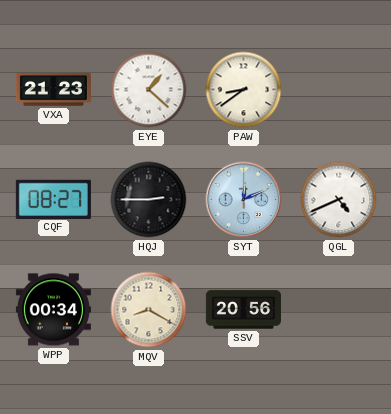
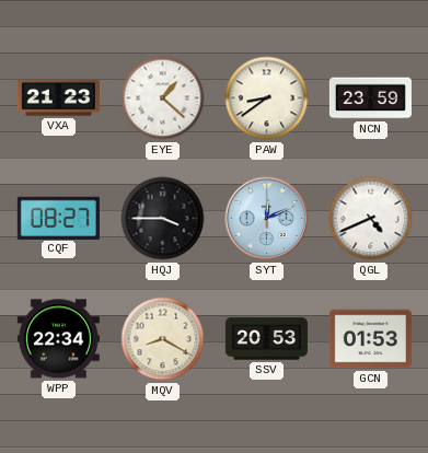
NCN: none -> 23:59
HQJ: 2:45 -> 3:45
WPP: 00:34 -> 22:34
SSV: 20:56 -> 20:53
GCN: none -> 01:53
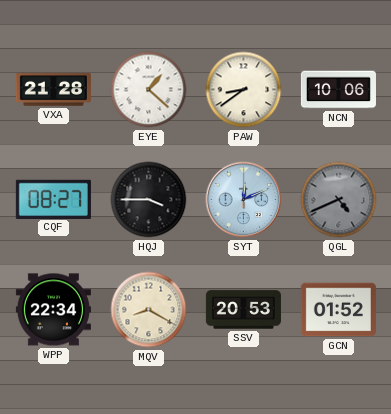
VXA: 21:23 -> 21:28
NCN: 23:59 -> 10:06
QGL dial: white -> grey
GCN: 01:53 -> 01:52
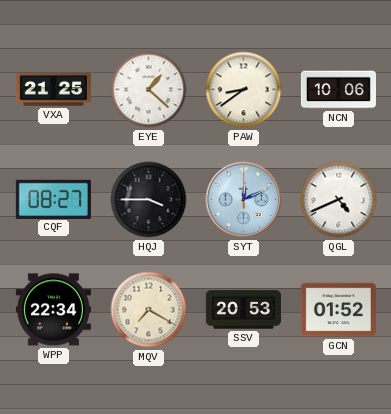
VXA: 21:28 -> 21:25
QGL dial: grey -> white
MQV: 8:20 -> 7:20
